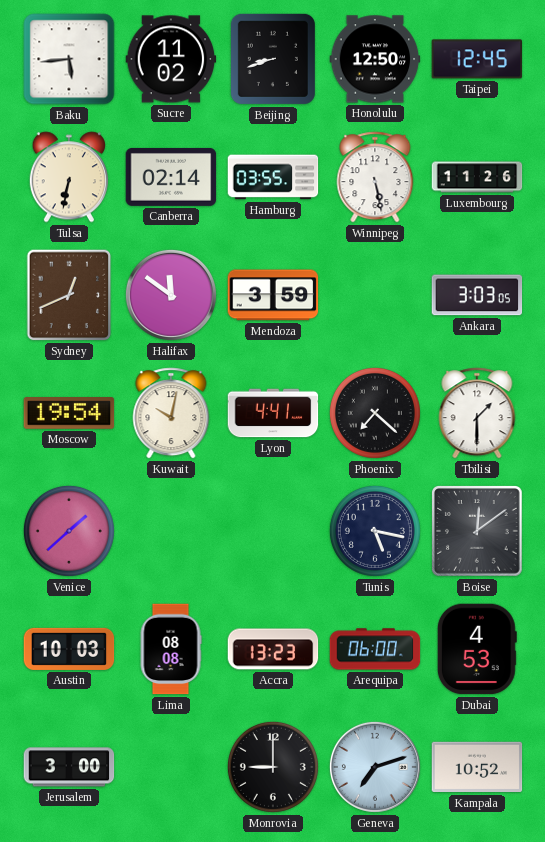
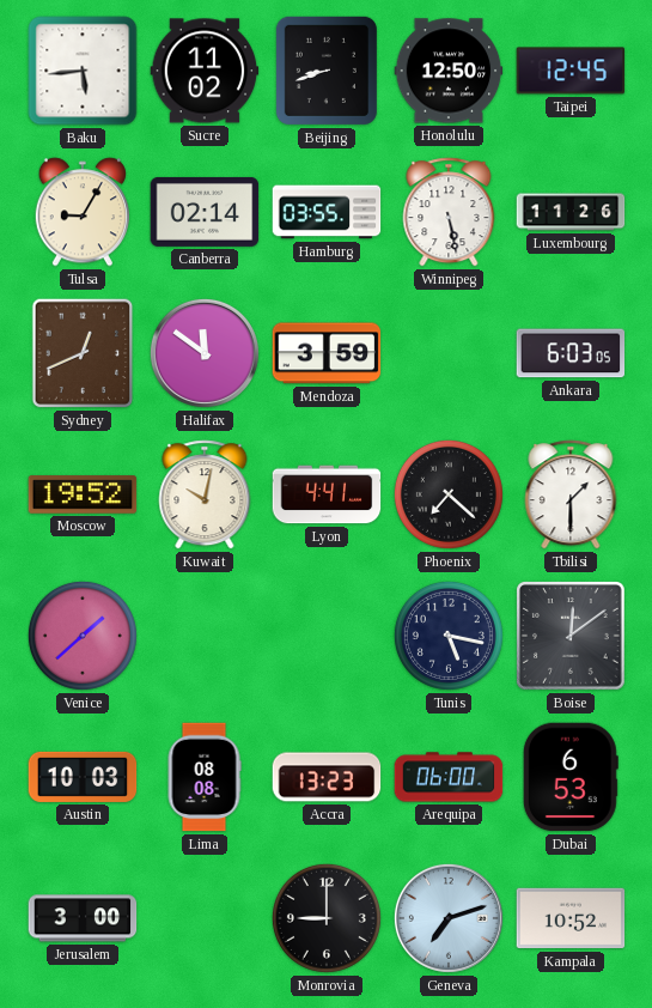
Tulsa: 6:32 -> 9:05
Ankara: 3:03 -> 6:03
Moscow: 19:54 -> 19:52
Dubai: 4:53 -> 6:53
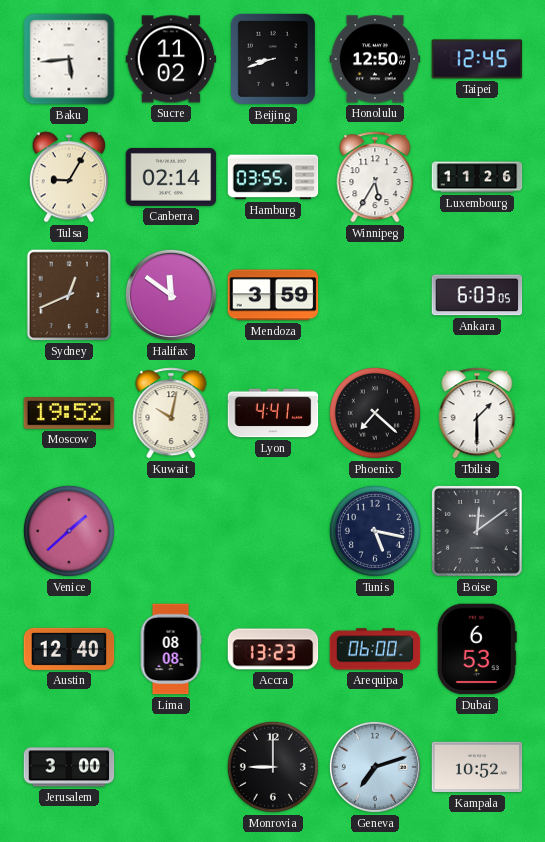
Winnipeg: 5:28 -> 5:35
Austin: 10:03 -> 12:40
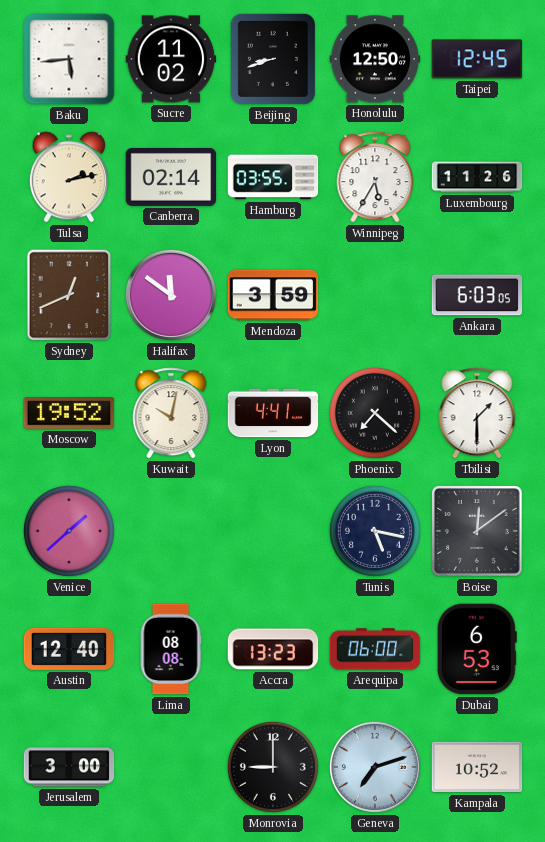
Tulsa: 9:05 -> 2:13
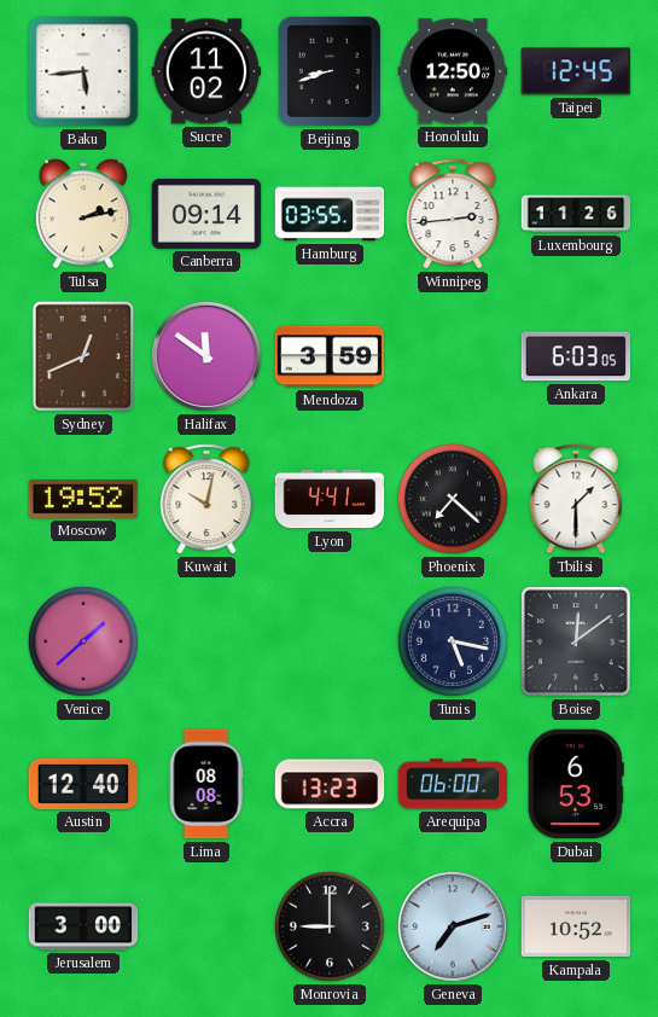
Canberra: 02:14 -> 09:14
Winnipeg: 5:35 -> 2:44
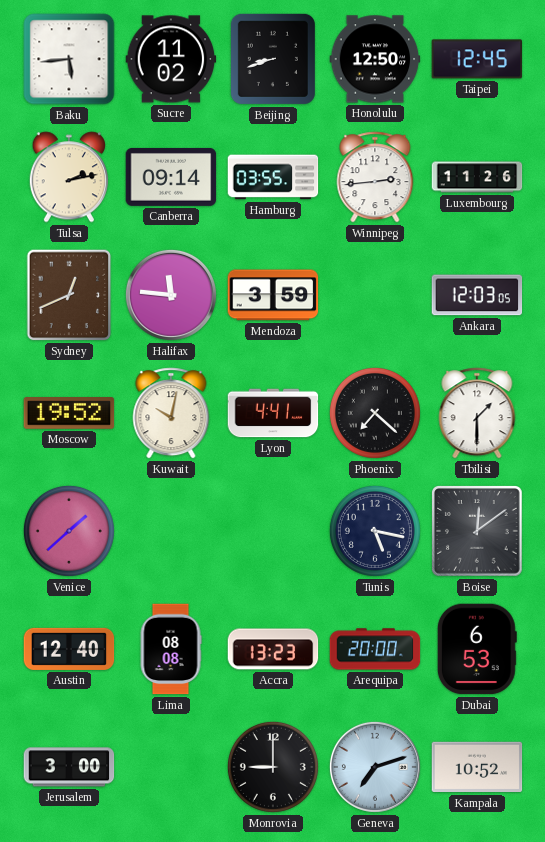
Halifax: 11:51 -> 11:46
Ankara: 6:03 -> 12:03
Arequipa: 06:00 -> 20:00
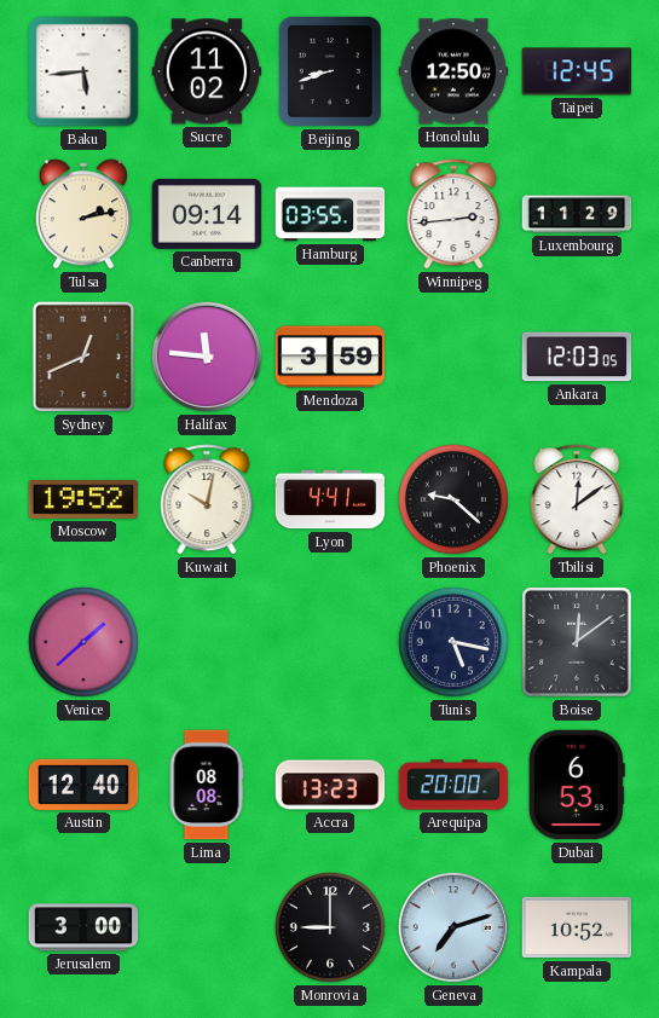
Luxembourg: 11:26 -> 11:29
Phoenix: 7:22 -> 9:22
Tbilisi: 1:30 -> 12:09
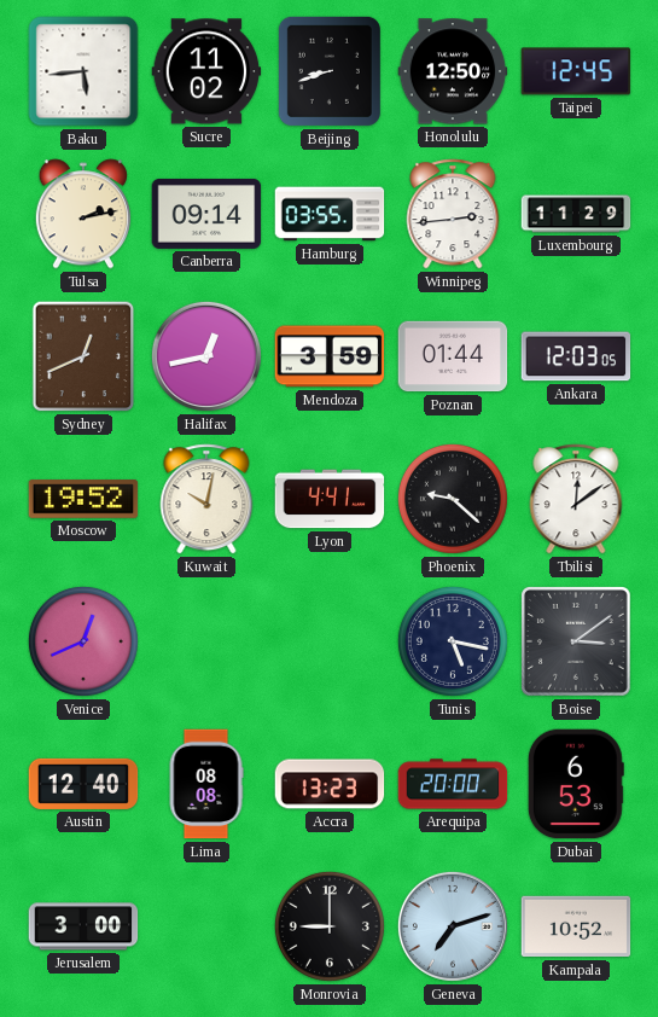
Halifax: 11:46 -> 12:43
Poznan: none -> 01:44
Venice: 1:38 -> 12:41
Boise: 12:09 -> 3:09
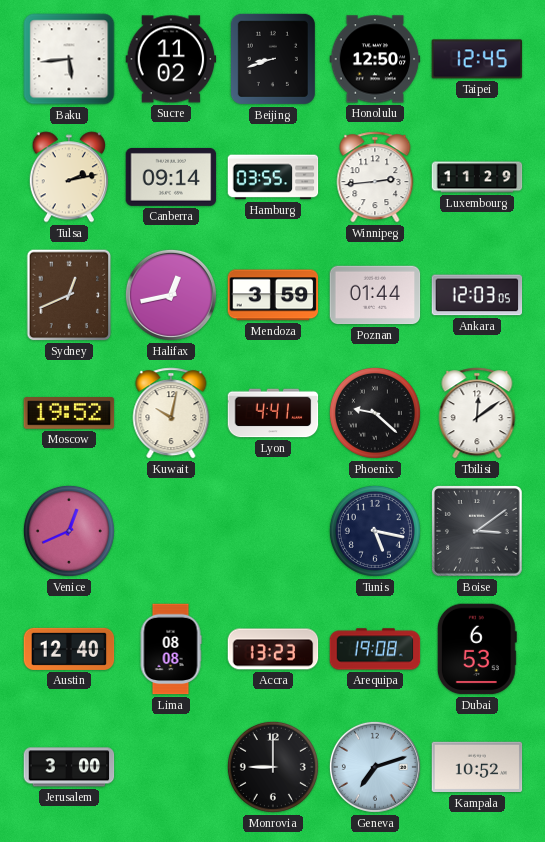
Arequipa: 20:00 -> 19:08
